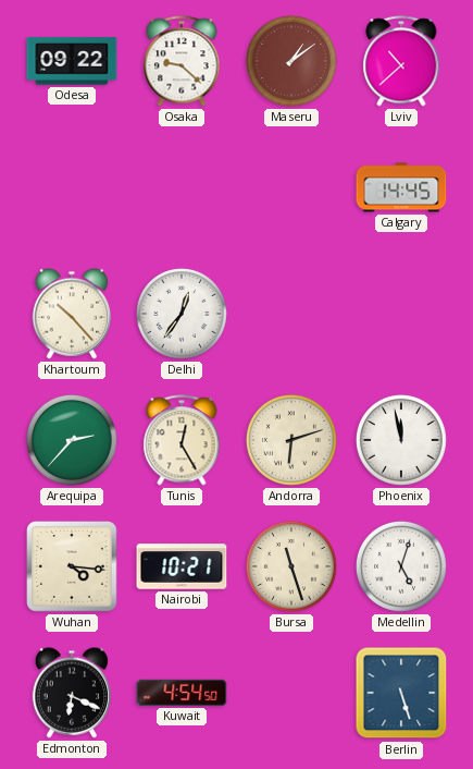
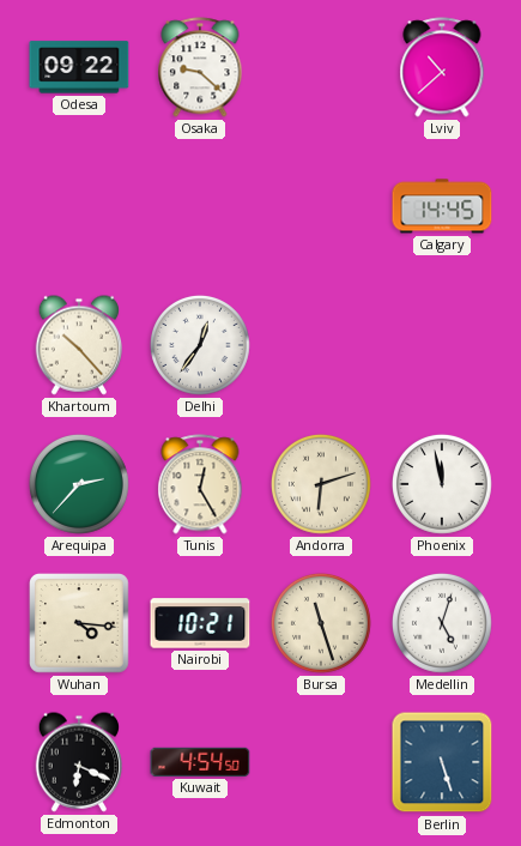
Maseru: 1:09 -> none
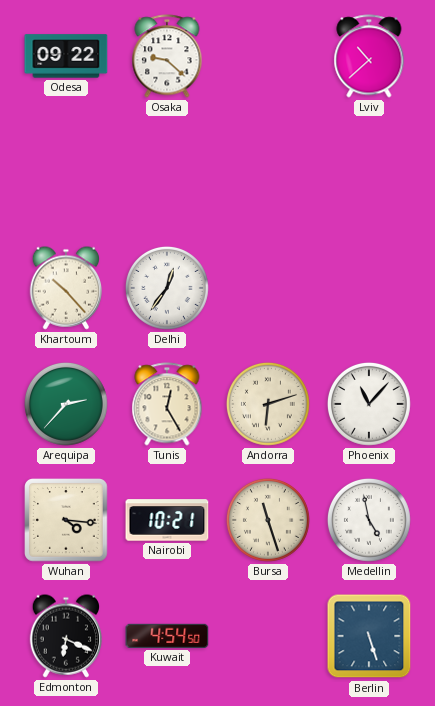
Calgary: 14:45 -> none
Phoenix: 11:58 -> 11:07
Medellin: 5:03 -> 4:58
